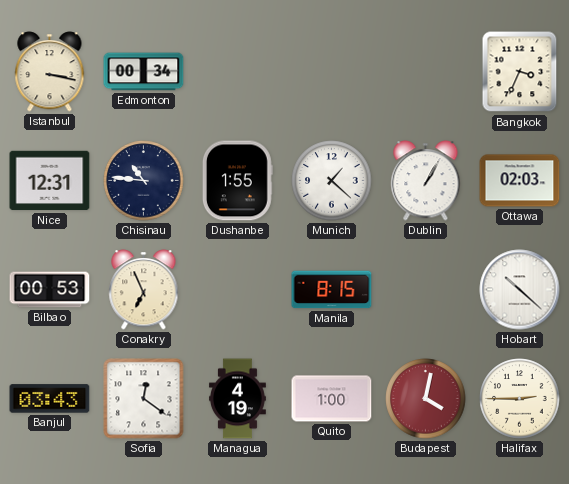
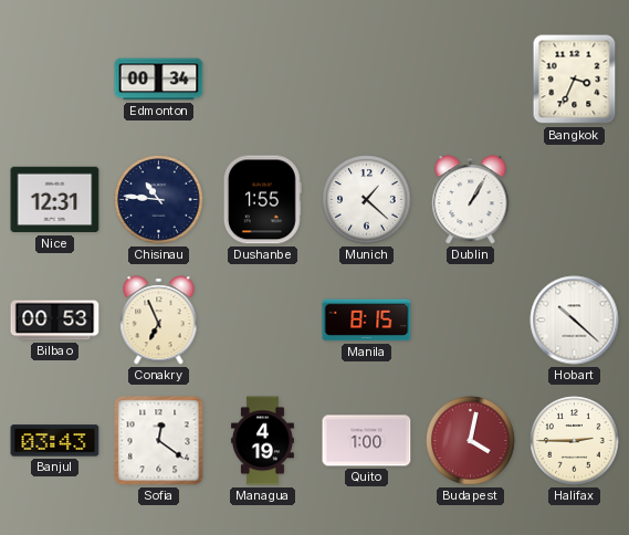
Istanbul: 3:17 -> none
Ottawa: 02:03 -> none
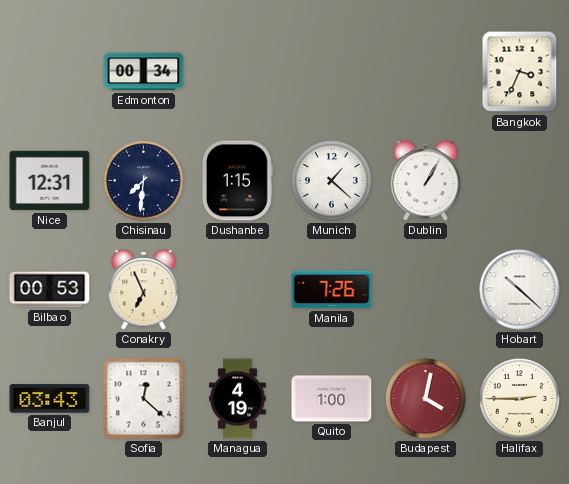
Chisinau: 10:46 -> 7:31
Dushanbe: 1:55 -> 1:15
Manila: 8:15 -> 7:26
Sofia: 12:21 -> 12:22
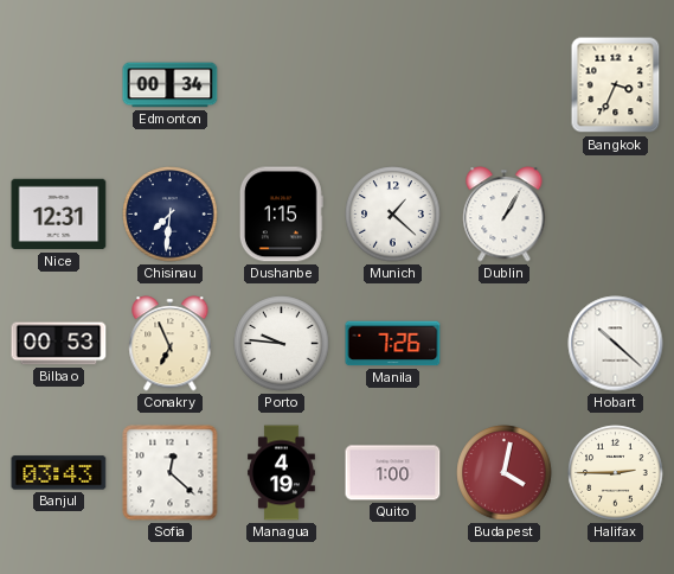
Porto: none -> 9:46
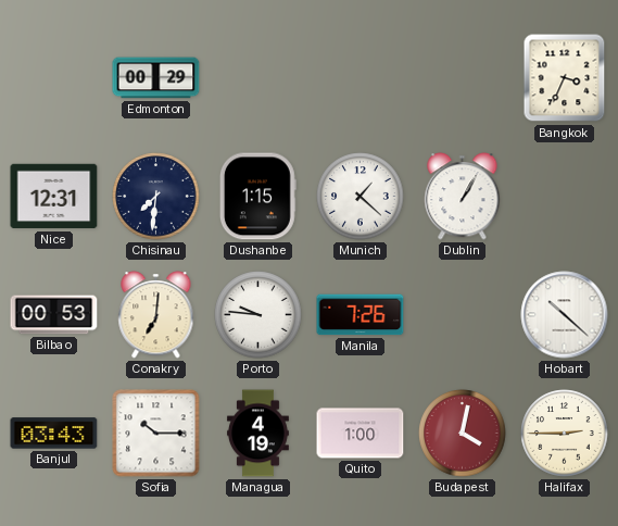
Edmonton: 00:34 -> 00:29
Conakry: 6:56 -> 7:01
Sofia: 12:22 -> 10:15
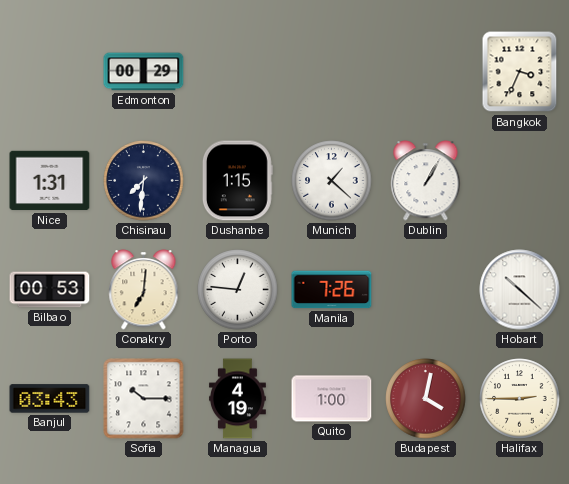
Nice: 12:31 -> 1:31
Porto: 9:46 -> 12:46
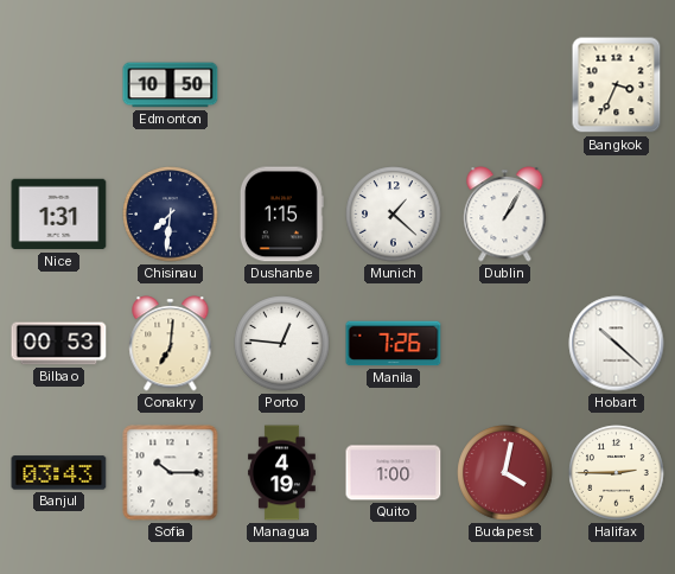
Edmonton: 00:29 -> 10:50
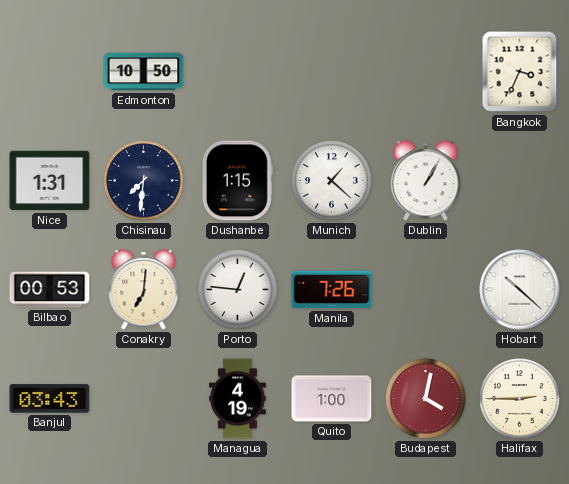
Sofia: 10:15 -> none
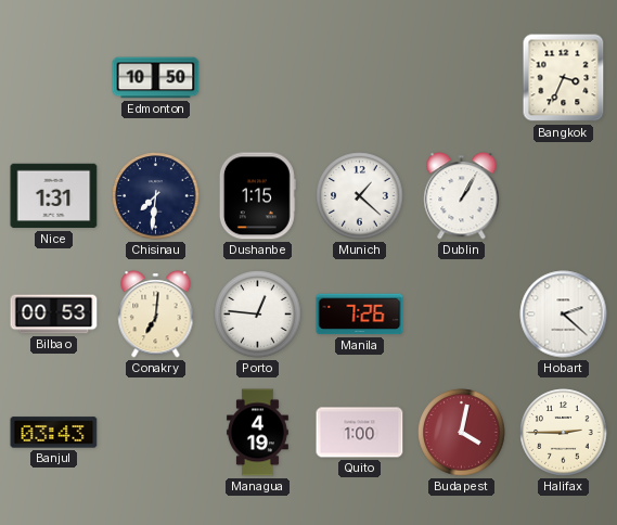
Hobart: 10:22 -> 2:22
